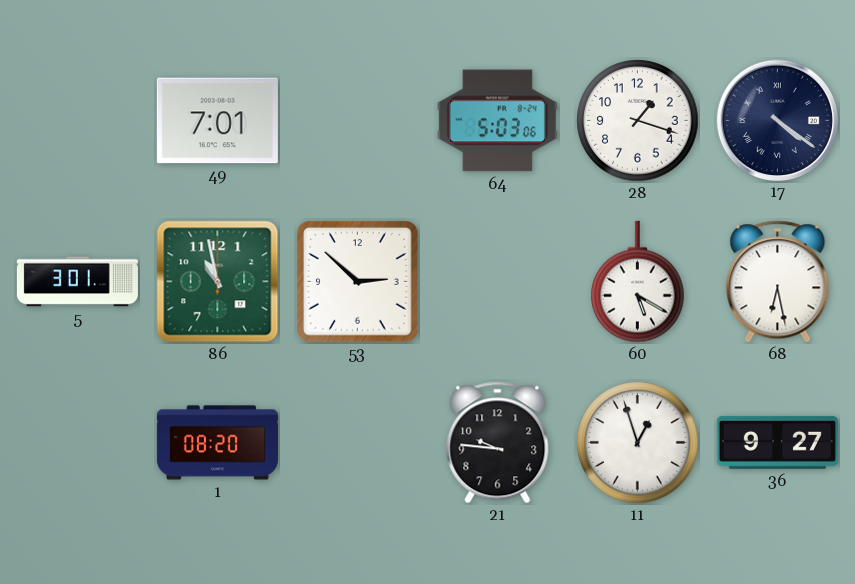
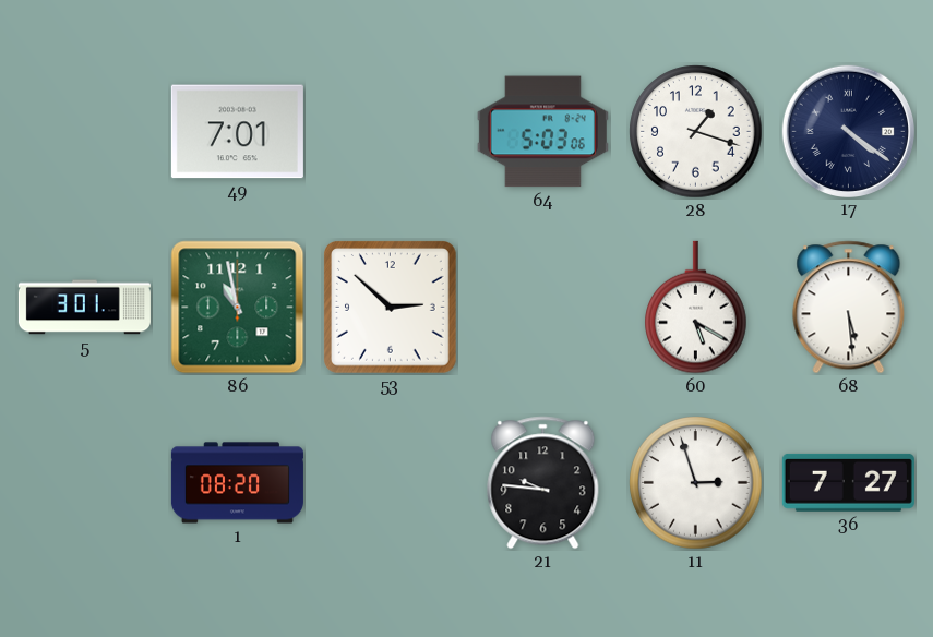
68: 6:28 -> 5:29
11: 12:57 -> 2:57
36: 9:27 -> 7:27
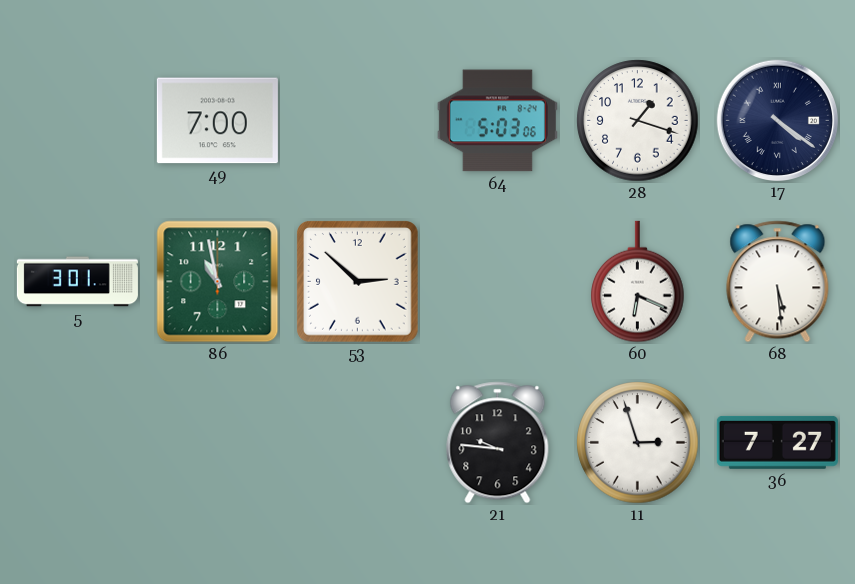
49: 7:01 -> 7:00
60: 5:20 -> 6:19
1: 08:20 -> none
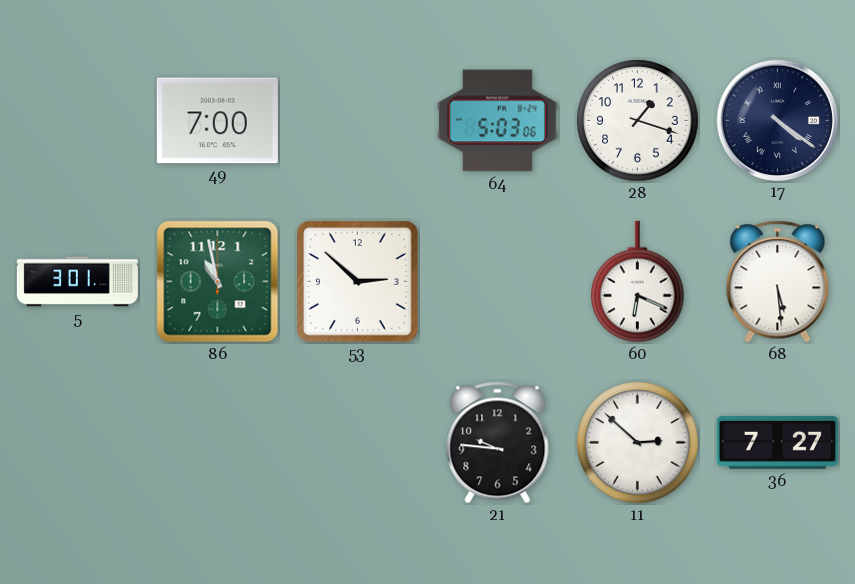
11: 2:57 -> 2:52
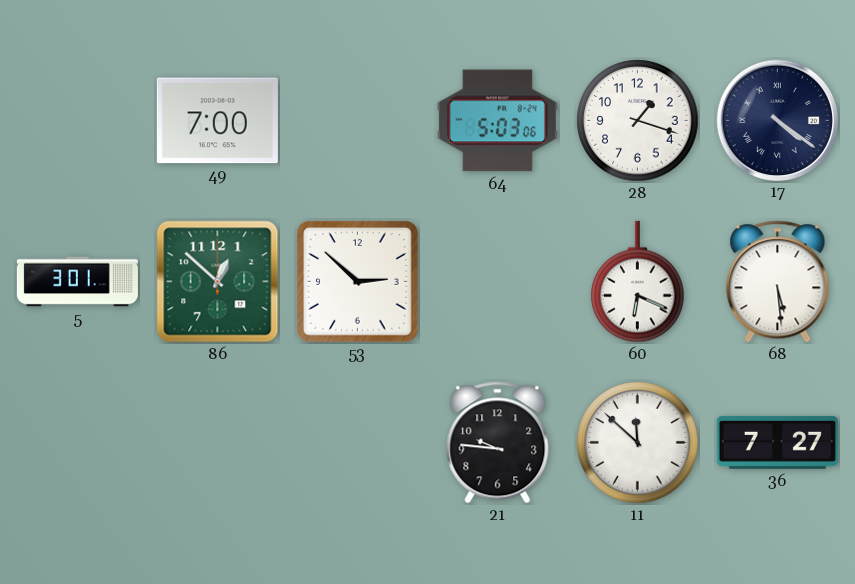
86: 10:58 -> 12:52
11: 2:52 -> 11:52
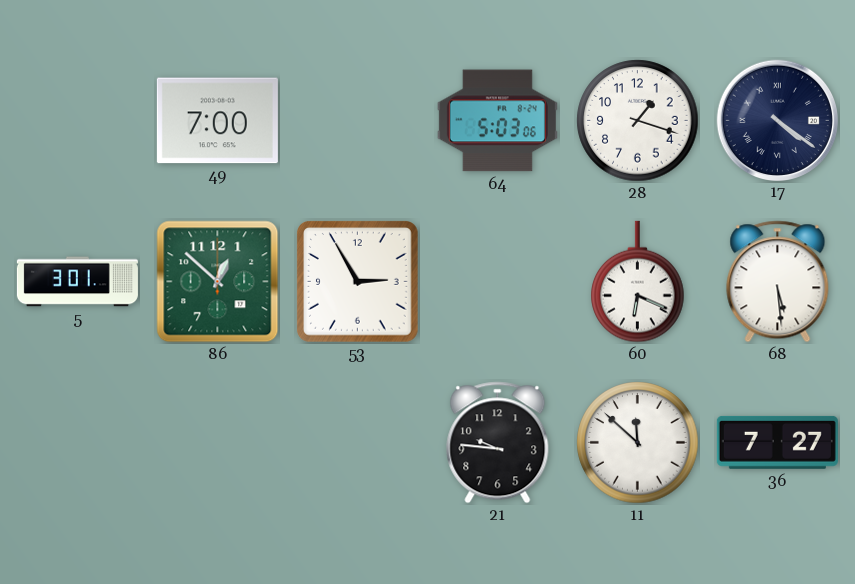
53: 2:52 -> 2:55
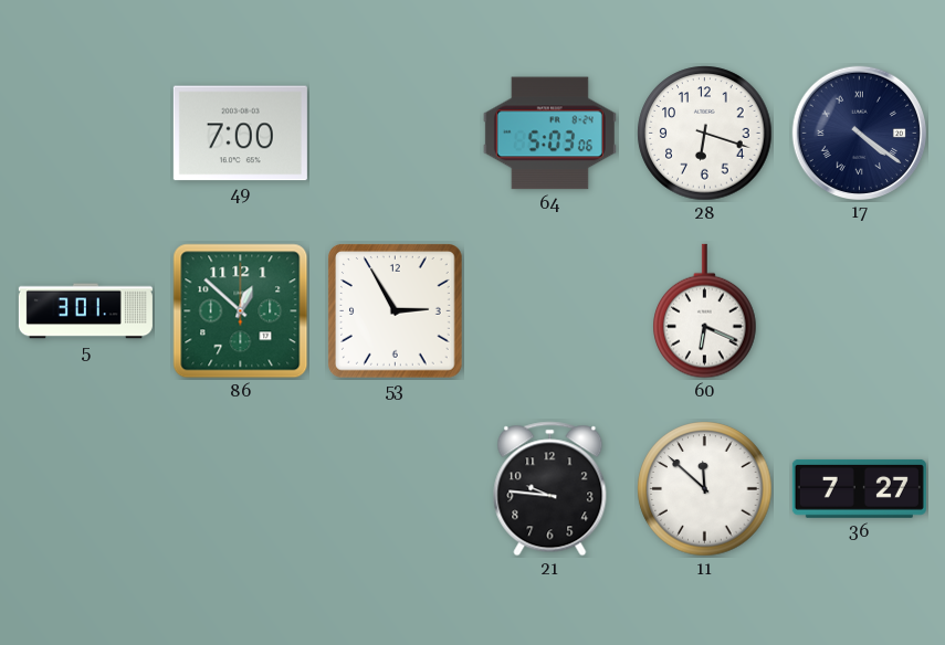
28: 1:18 -> 6:18
68: 5:29 -> none
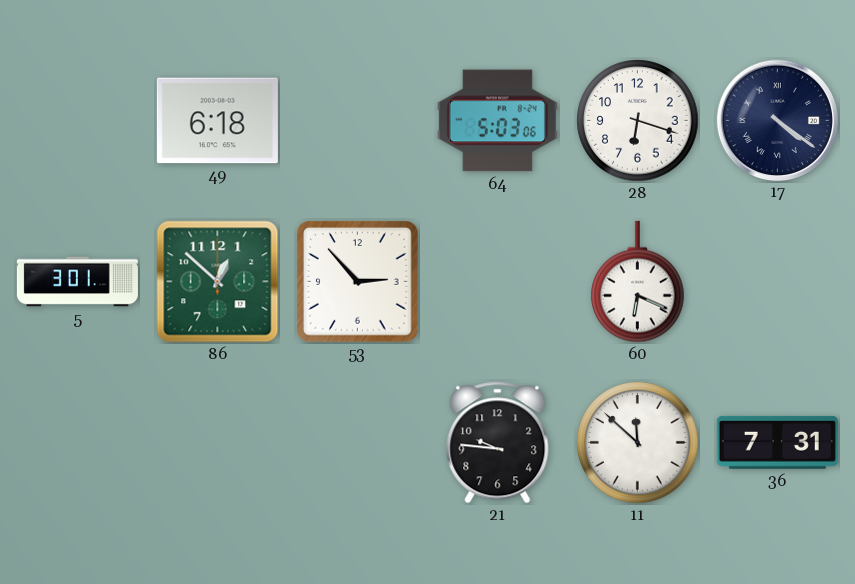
49: 7:00 -> 6:18
53: 2:55 -> 2:53
36: 7:27 -> 7:31
